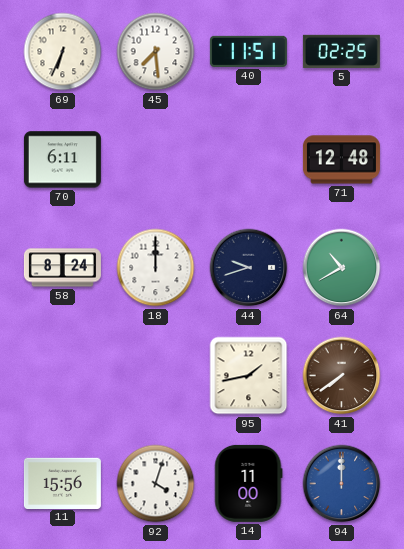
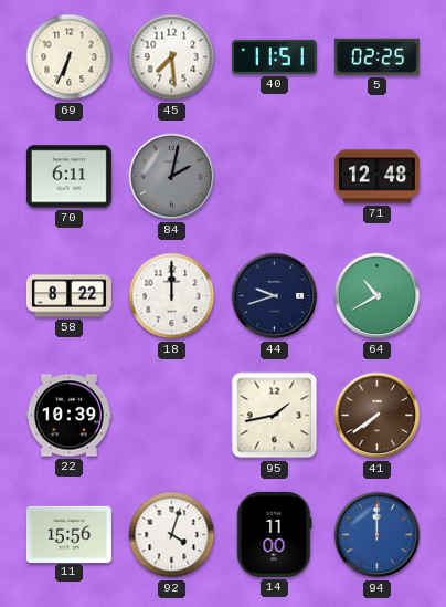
84: none -> 2:02
58: 8:24 -> 8:22
22: none -> 10:39
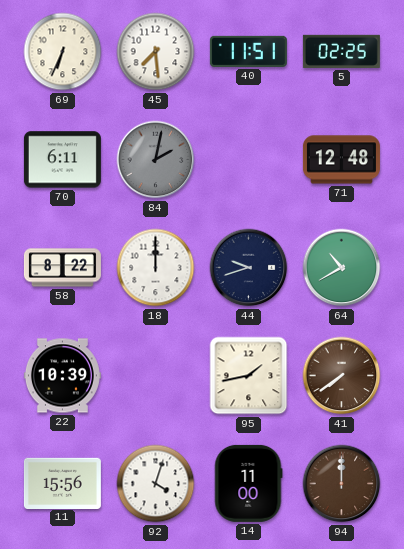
94 dial: blue -> brown
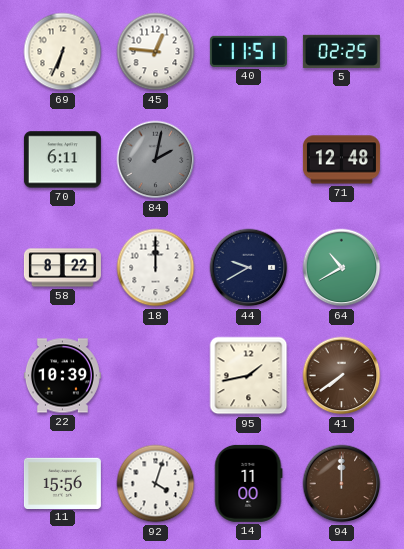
45: 7:29 -> 12:46
44: 9:42 -> 9:40
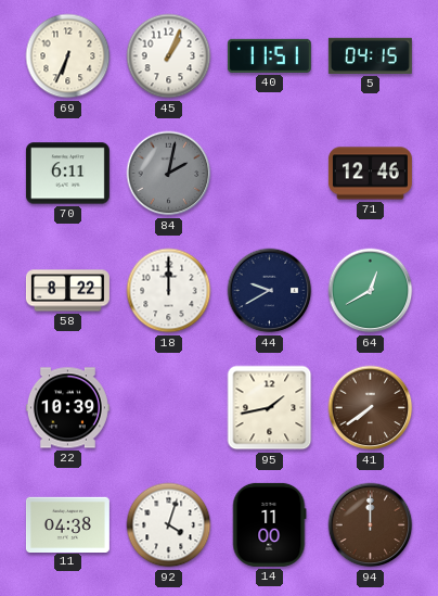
45: 12:46 -> 1:04
5: 02:25 -> 04:15
71: 12:48 -> 12:46
64: 10:40 -> 12:40
11: 15:56 -> 04:38
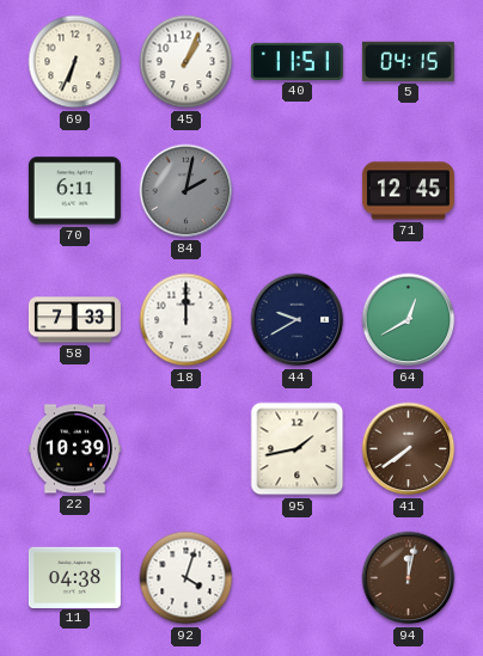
71: 12:46 -> 12:45
58: 8:22 -> 7:33
14: 11:00 -> none
94: 12:00 -> 12:02
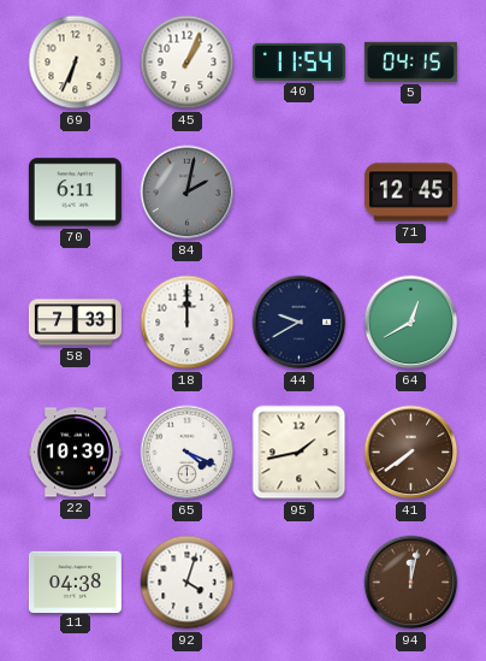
40: 11:51 -> 11:54
65: none -> 4:19
